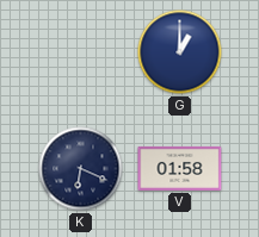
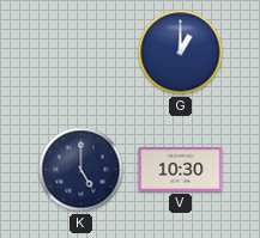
K: 6:19 -> 5:00
V: 01:58 -> 10:30
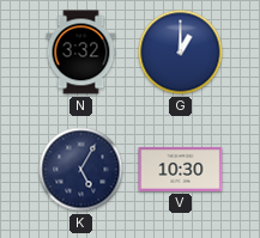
N: none -> 3:32
K: 5:00 -> 5:05
